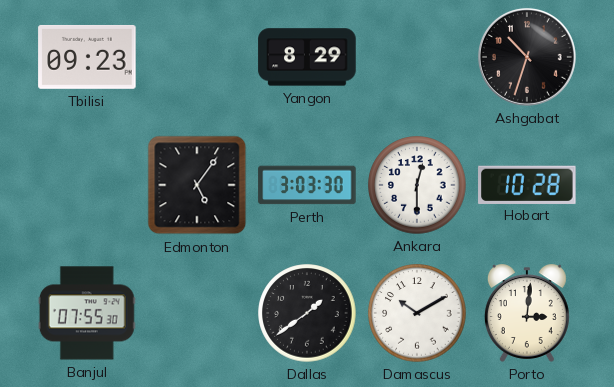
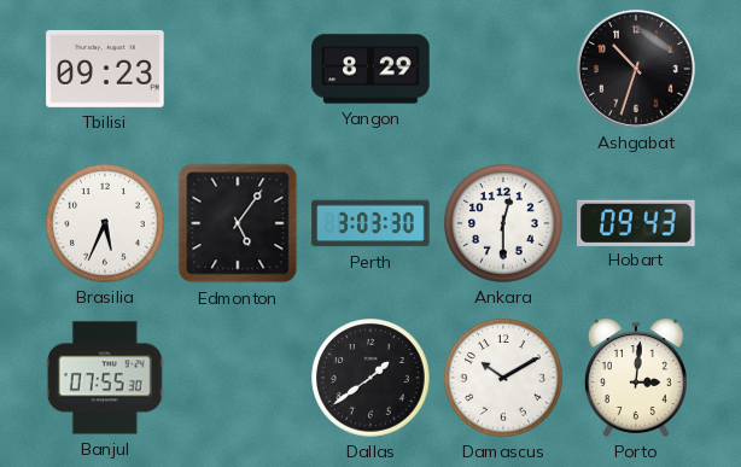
Brasilia: none -> 5:34
Hobart: 10:28 -> 09:43
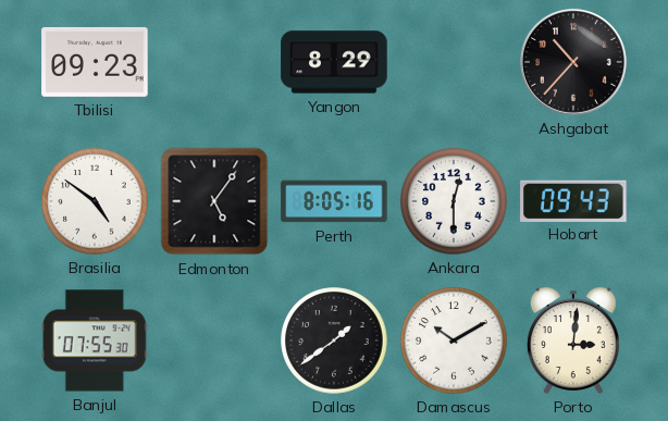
Ashgabat: 10:33 -> 10:37
Brasilia: 5:34 -> 4:51
Perth: 3:03 -> 8:05
